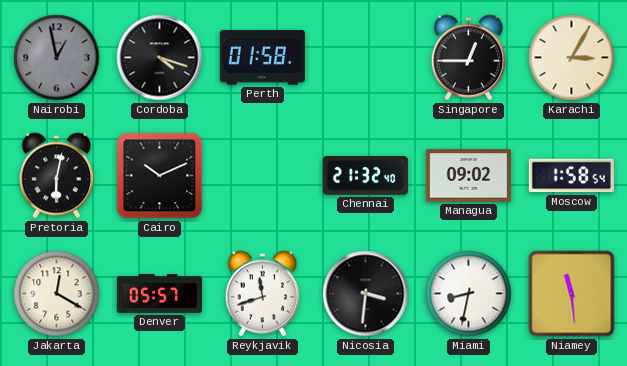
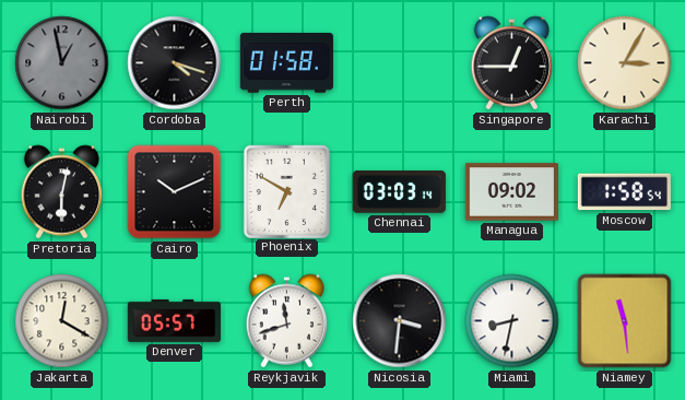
Phoenix: none -> 6:50
Chennai: 21:32 -> 03:03
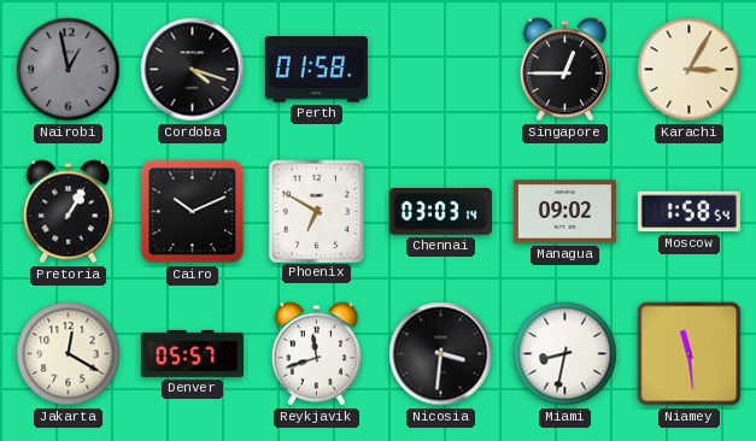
Pretoria: 6:02 -> 1:05
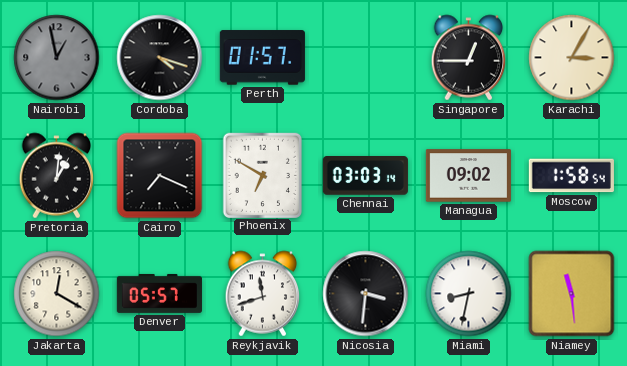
Perth: 01:58 -> 01:57
Pretoria: 1:05 -> 1:01
Cairo: 10:11 -> 7:19
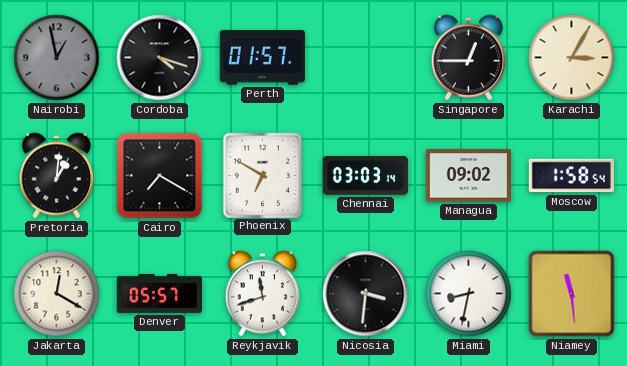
Cairo: 7:19 -> 7:20
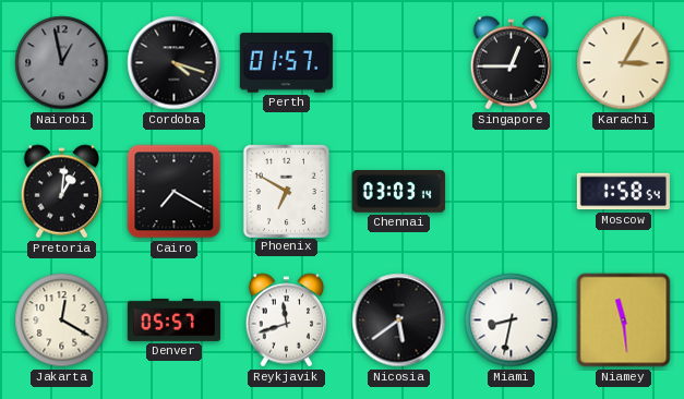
Managua: 09:02 -> none
Nicosia: 3:31 -> 5:39
